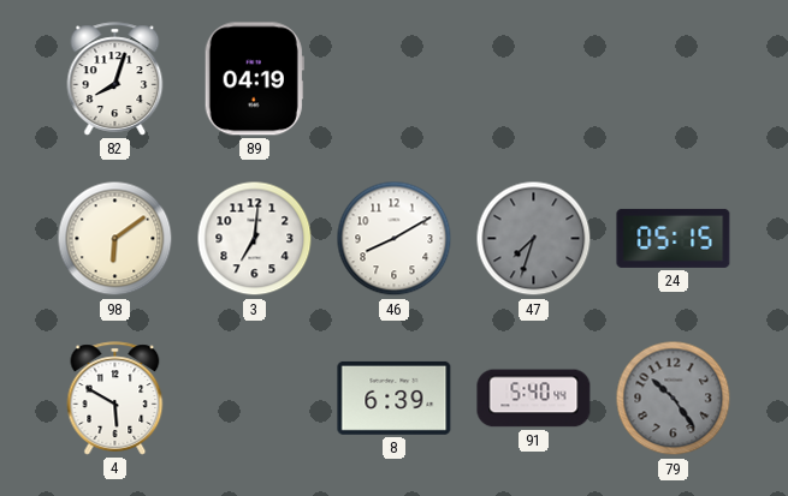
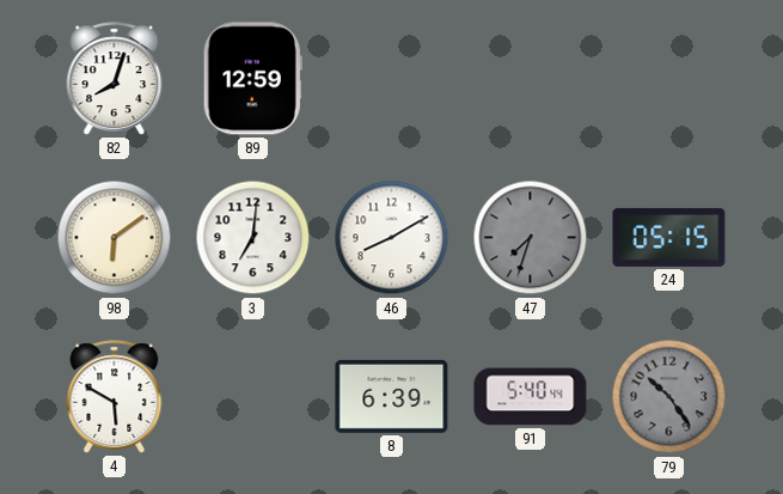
89: 04:19 -> 12:59
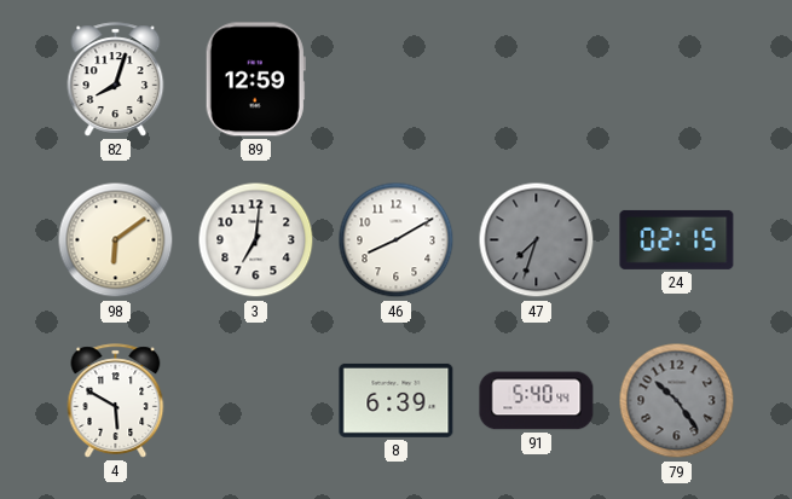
24: 05:15 -> 02:15
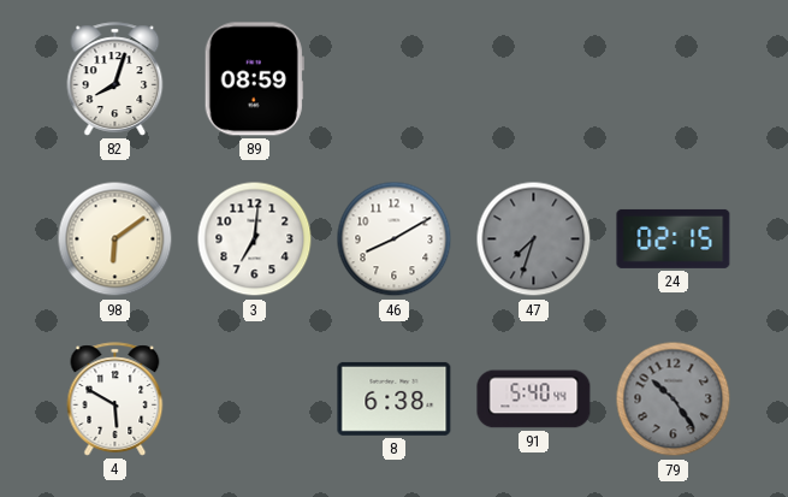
89: 12:59 -> 08:59
8: 6:39 -> 6:38
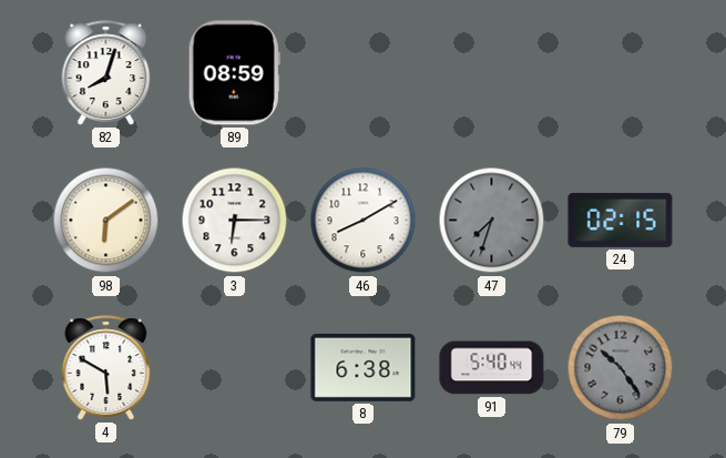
3: 7:01 -> 6:15
